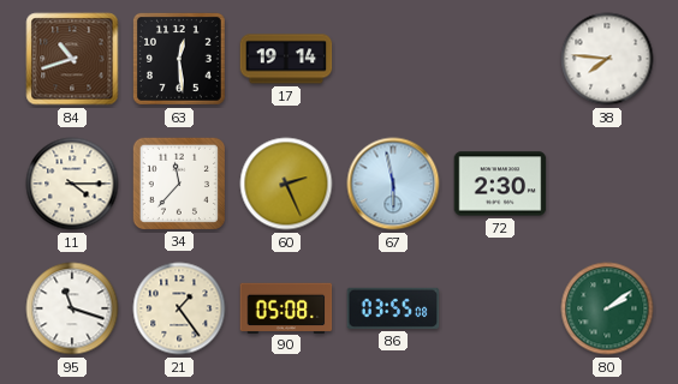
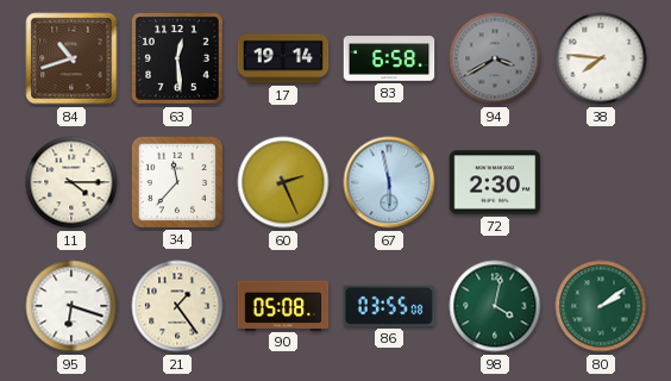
83: none -> 6:58
94: none -> 3:40
95: 11:18 -> 6:18
98: none -> 4:02
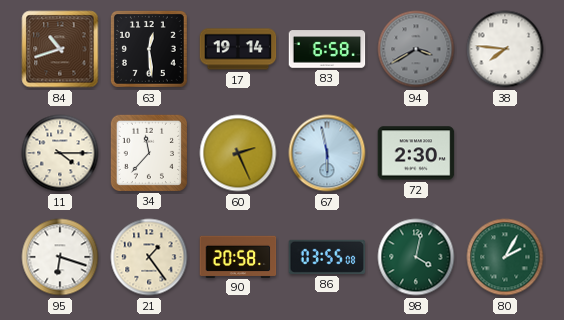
90: 05:08 -> 20:58
80: 2:09 -> 2:05
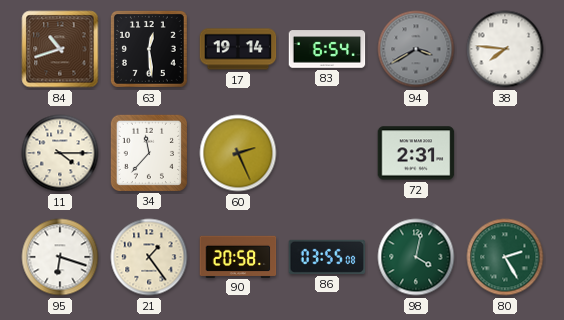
83: 6:58 -> 6:54
67: 5:58 -> none
72: 2:30 -> 2:31
80: 2:05 -> 2:25
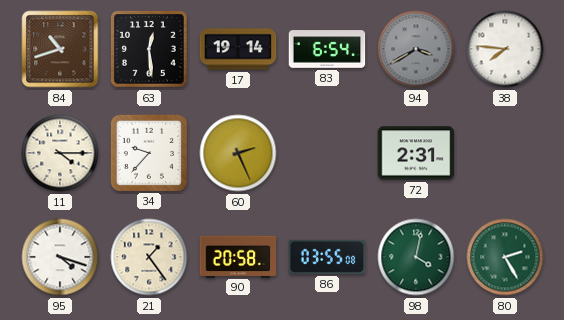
34: 11:37 -> 9:37
95: 6:18 -> 4:18
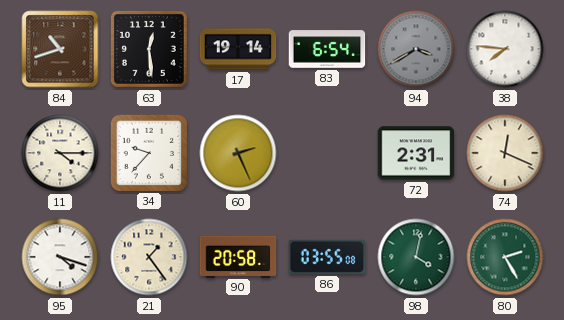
74: none -> 12:19
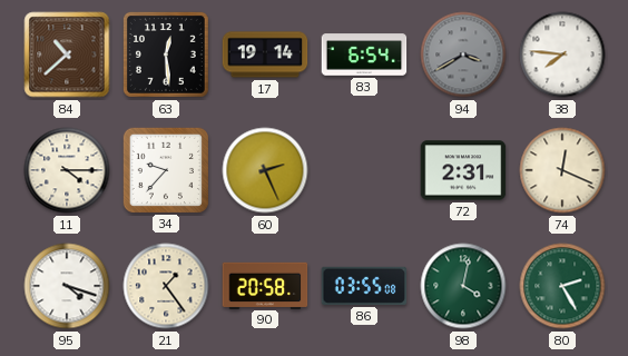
84: 10:42 -> 10:38
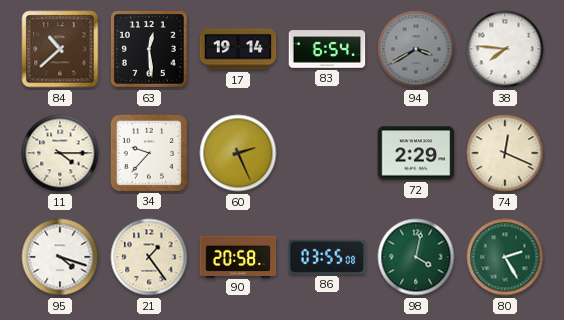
72: 2:31 -> 2:29
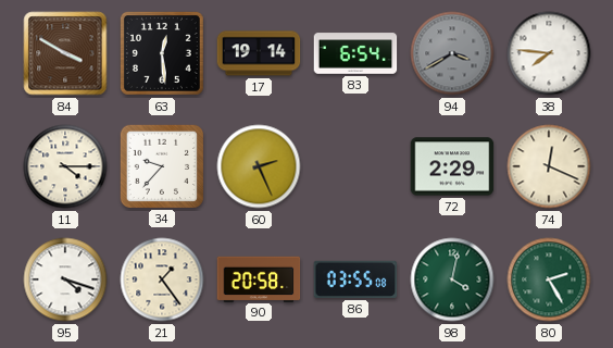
84: 10:38 -> 3:50
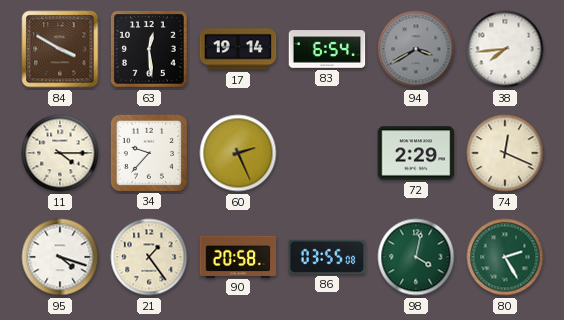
38: 7:46 -> 7:44
